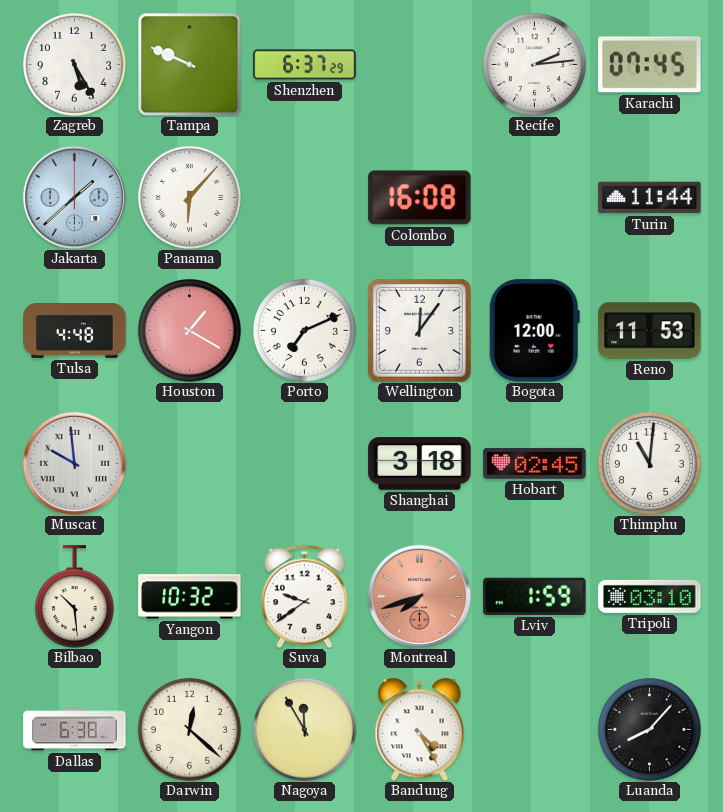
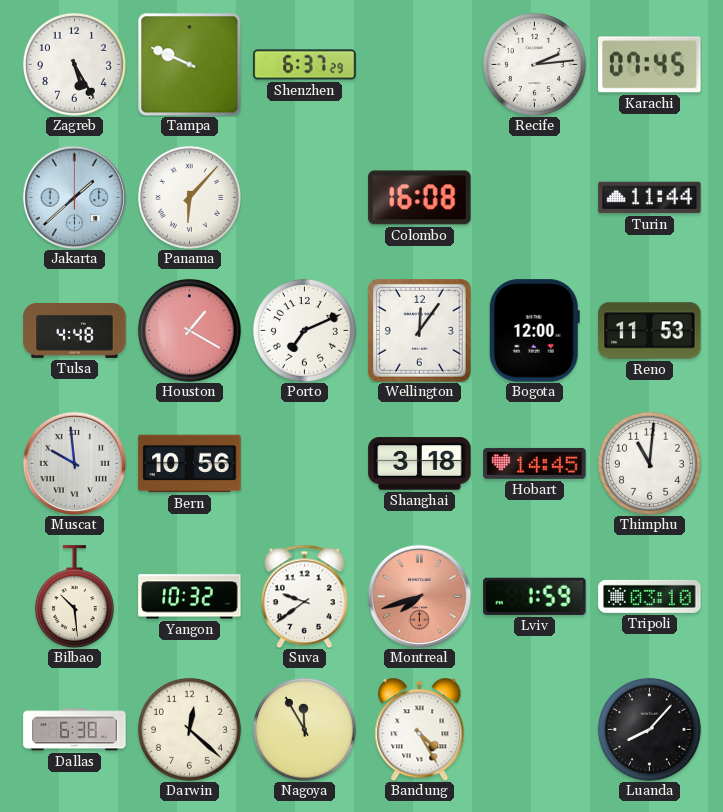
Bern: none -> 10:56
Hobart: 02:45 -> 14:45
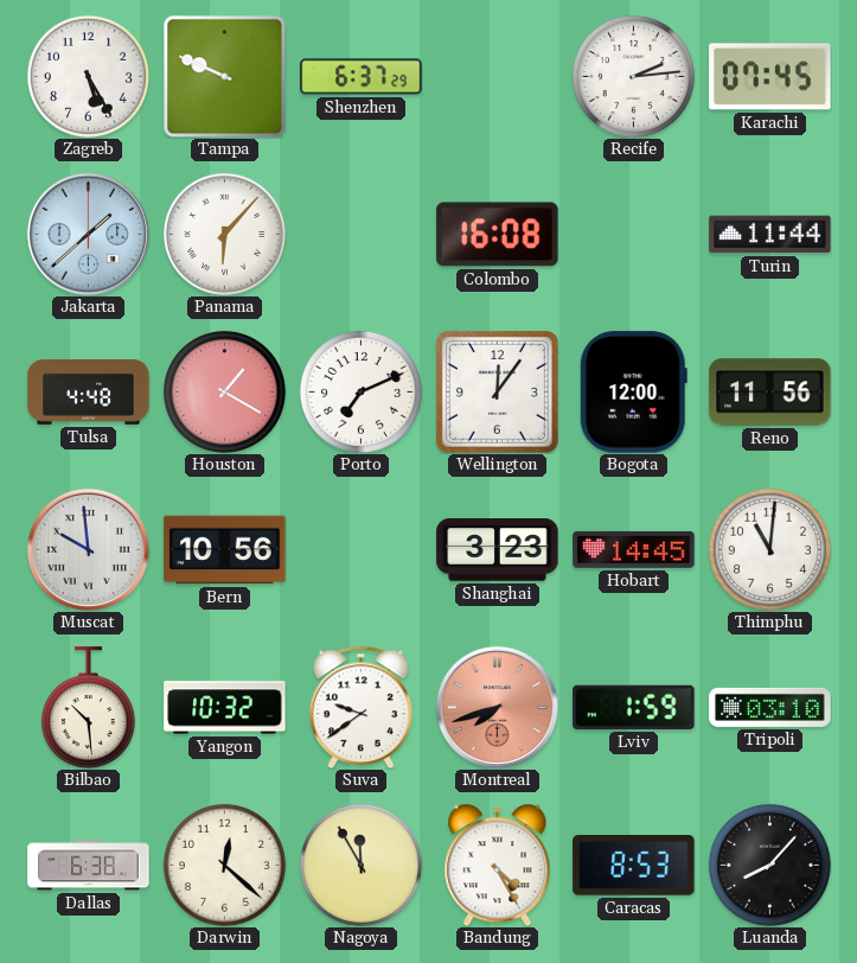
Reno: 11:53 -> 11:56
Shanghai: 3:18 -> 3:23
Caracas: none -> 8:53
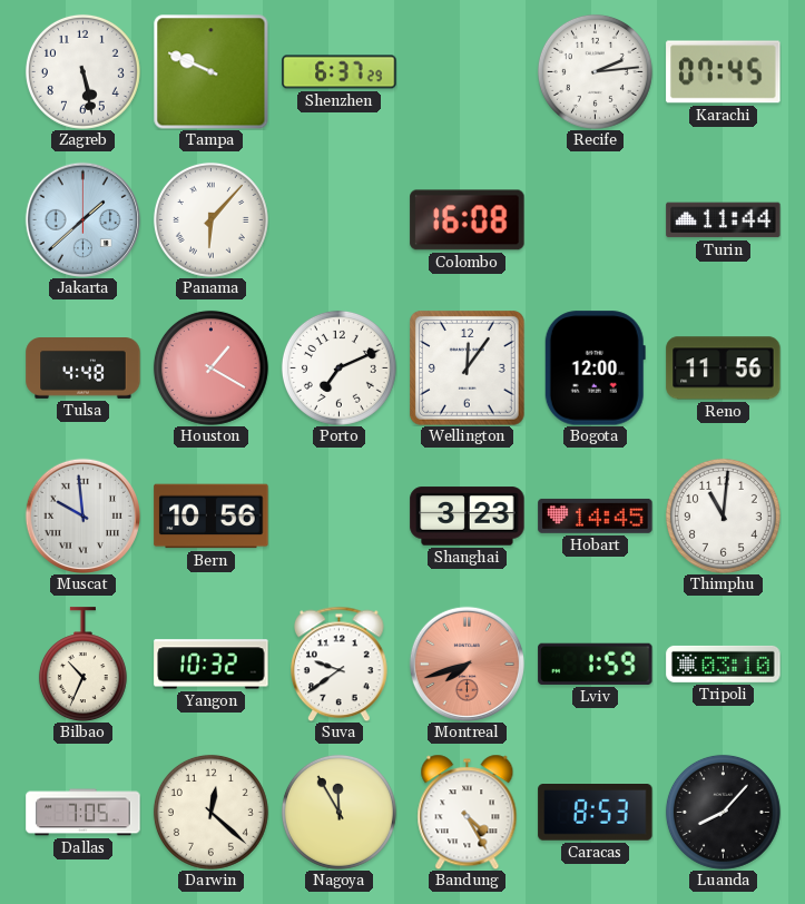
Zagreb: 5:25 -> 5:28
Bilbao: 10:29 -> 10:34
Dallas: 6:38 -> 7:05
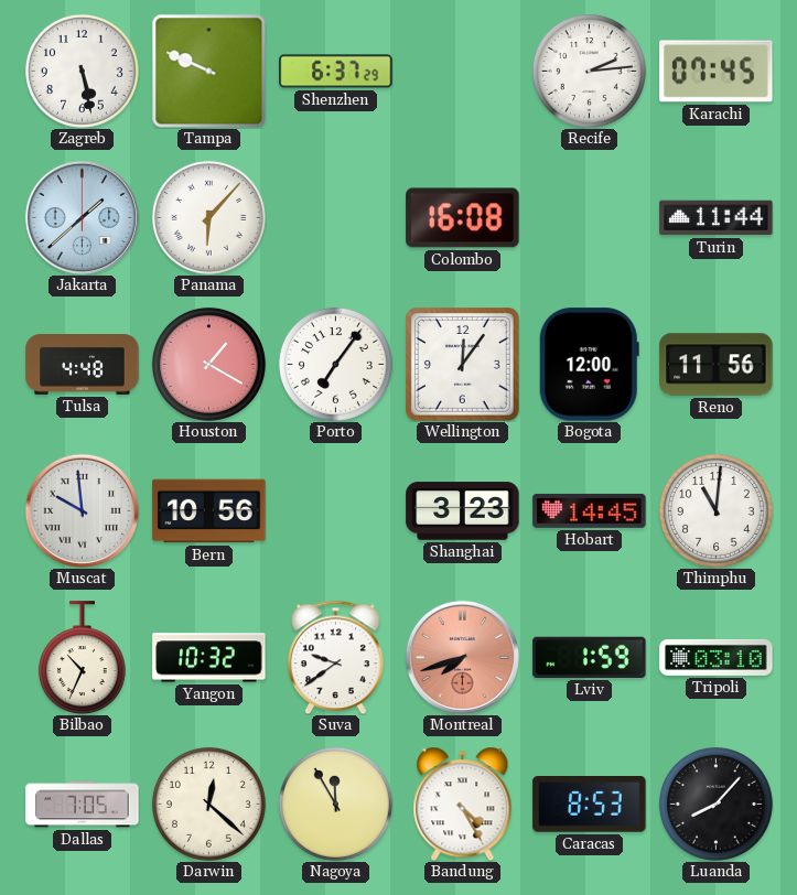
Porto: 7:11 -> 7:06
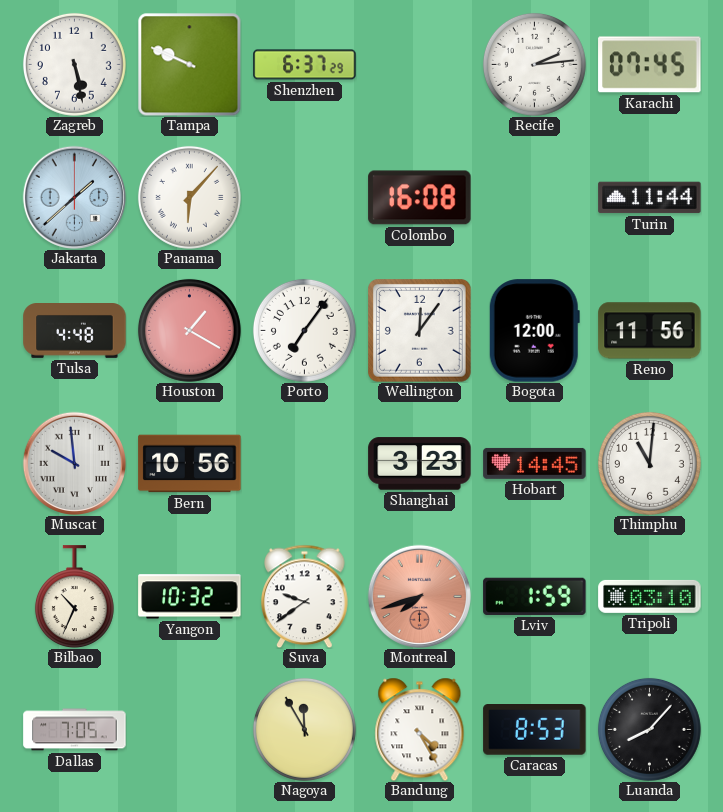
Darwin: 12:22 -> none
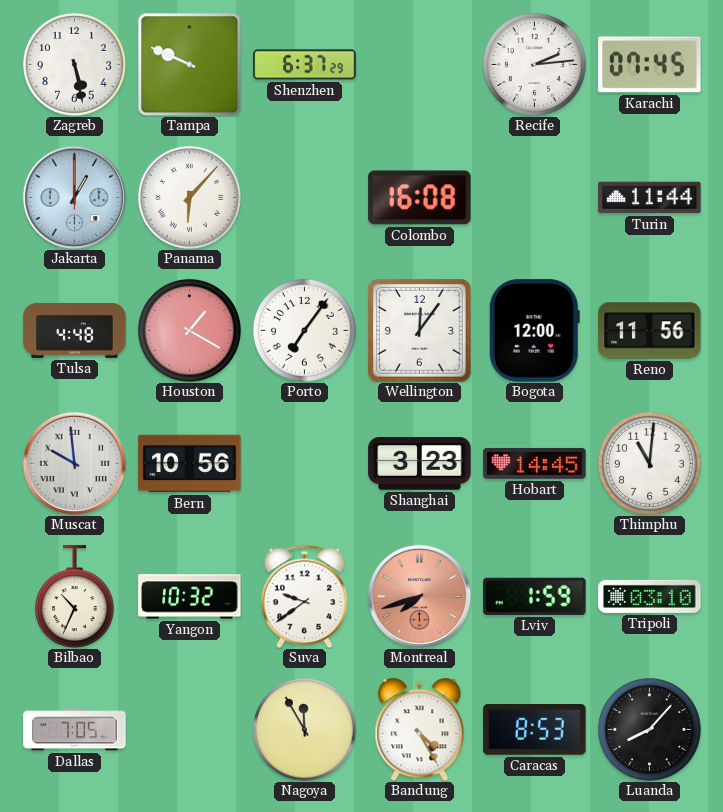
Jakarta: 1:38 -> 1:00
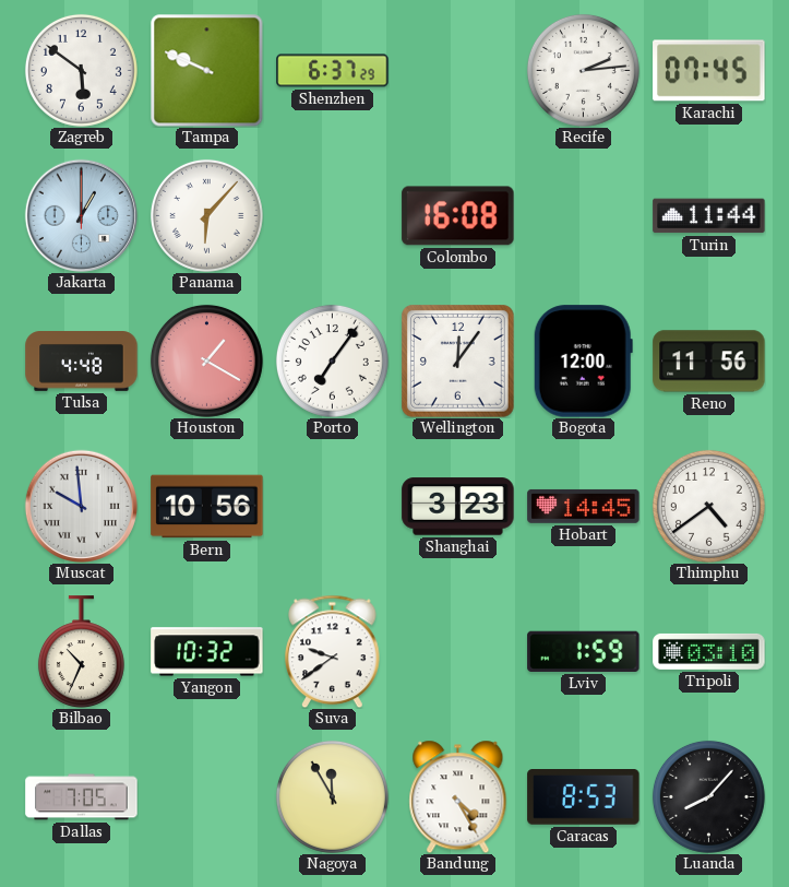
Zagreb: 5:28 -> 5:51
Thimphu: 11:01 -> 4:39
Montreal: 7:42 -> none
